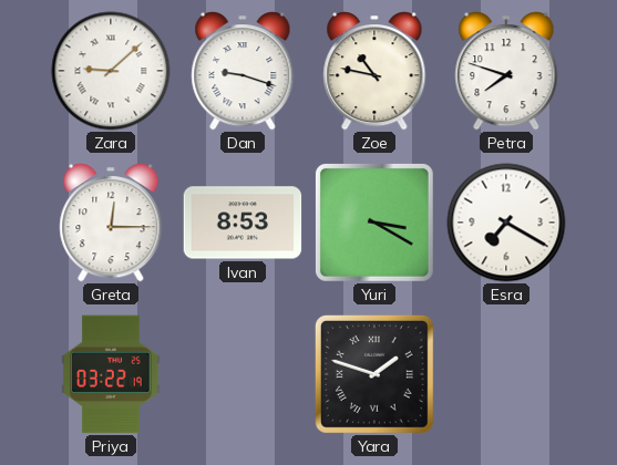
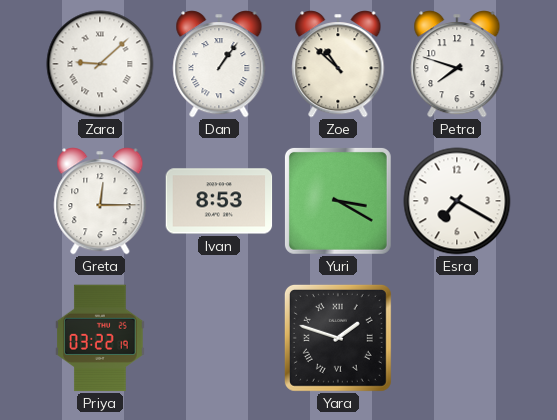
Dan: 9:18 -> 1:06
Zoe: 10:47 -> 10:52
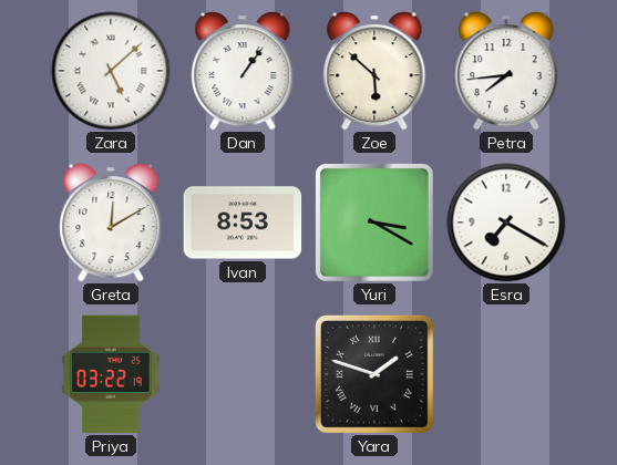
Zara: 9:08 -> 5:08
Zoe: 10:52 -> 5:52
Petra: 7:48 -> 7:44
Greta: 12:15 -> 12:10
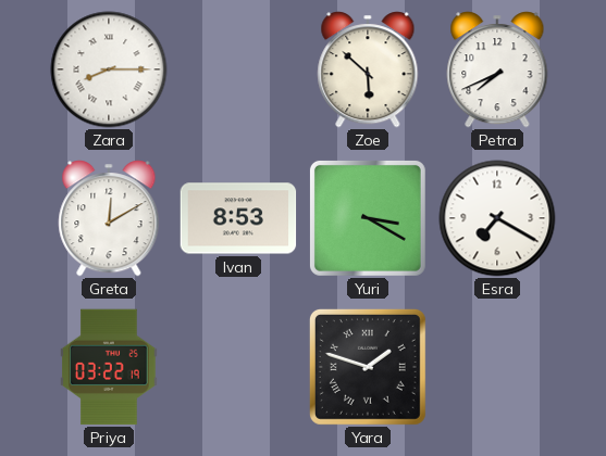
Zara: 5:08 -> 8:15
Dan: 1:06 -> none
Petra: 7:44 -> 7:41
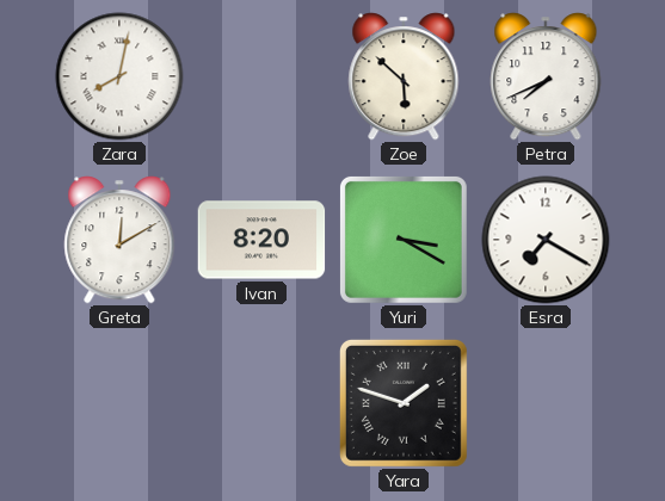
Zara: 8:15 -> 8:02
Ivan: 8:53 -> 8:20
Priya: 03:22 -> none
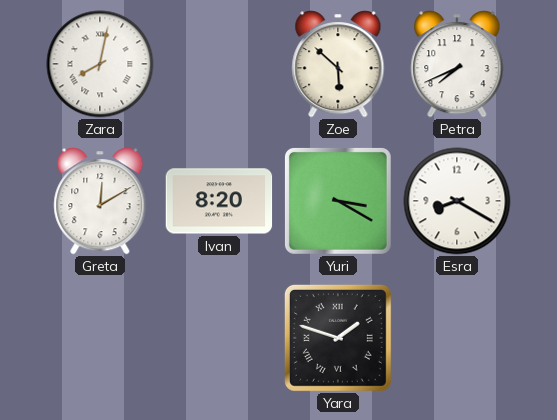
Esra: 7:20 -> 8:20
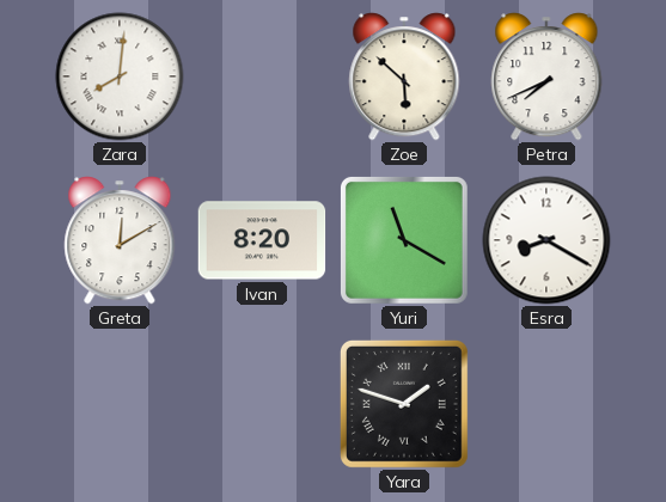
Zara: 8:02 -> 8:01
Yuri: 3:20 -> 11:20
